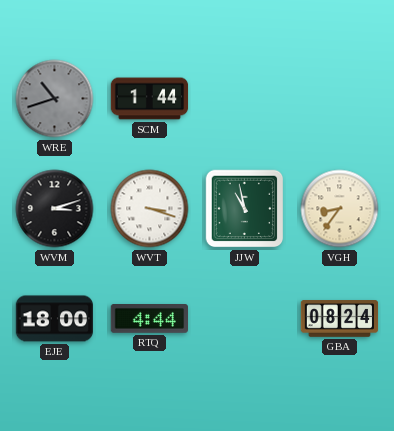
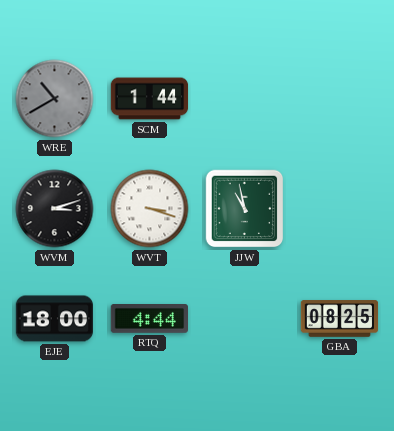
WRE: 10:42 -> 10:40
VGH: 8:36 -> none
GBA: 08:24 -> 08:25
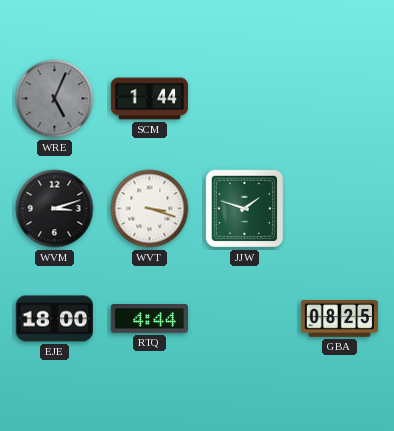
WRE: 10:40 -> 5:04
JJW: 10:58 -> 1:48
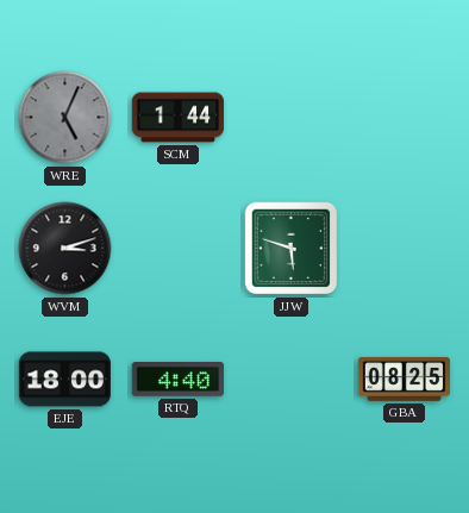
WVT: 3:18 -> none
JJW: 1:48 -> 5:48
RTQ: 4:44 -> 4:40
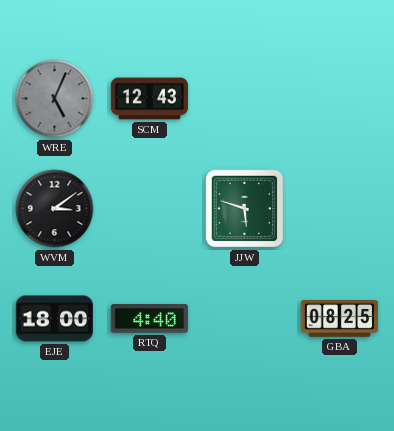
SCM: 1:44 -> 12:43
WVM: 3:12 -> 3:09
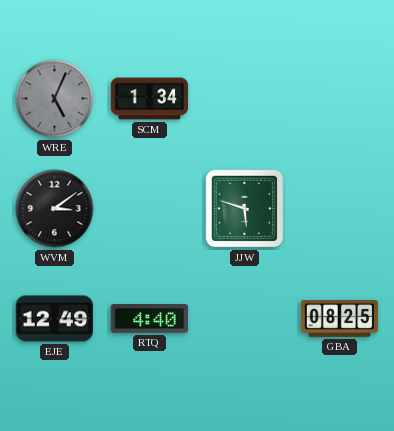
SCM: 12:43 -> 1:34
EJE: 18:00 -> 12:49
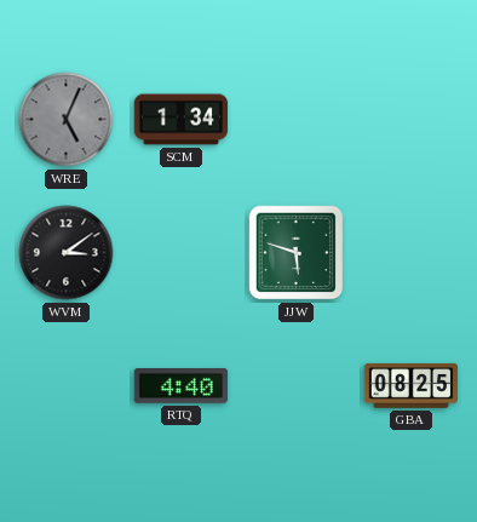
EJE: 12:49 -> none
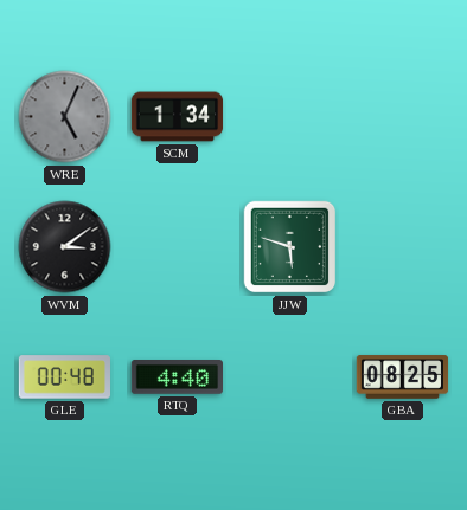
GLE: none -> 00:48
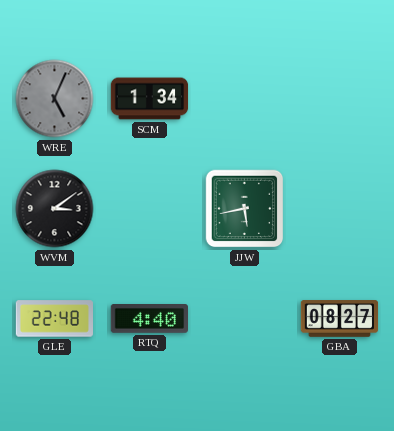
JJW: 5:48 -> 5:43
GLE: 00:48 -> 22:48
GBA: 08:25 -> 08:27
